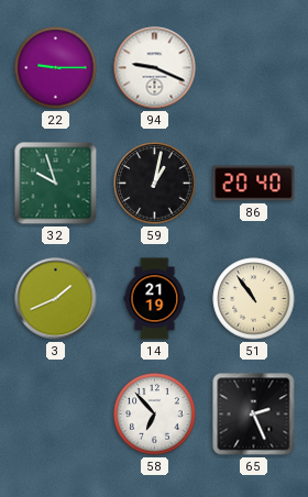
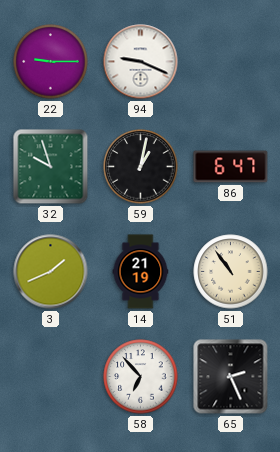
86: 20:40 -> 6:47
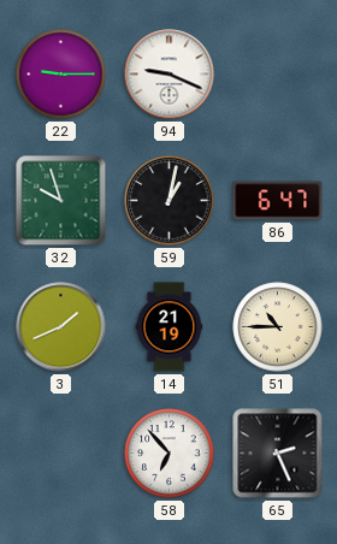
51: 10:54 -> 10:45
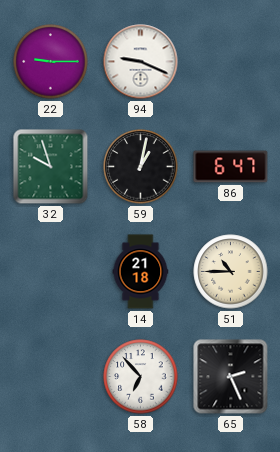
3: 1:41 -> none
14: 21:19 -> 21:18
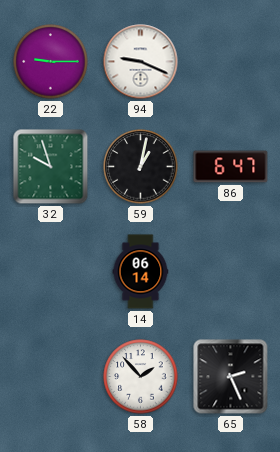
14: 21:18 -> 06:14
51: 10:45 -> none
58: 6:53 -> 1:53
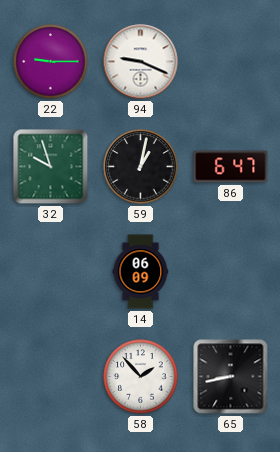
14: 06:14 -> 06:09
65: 2:26 -> 8:43
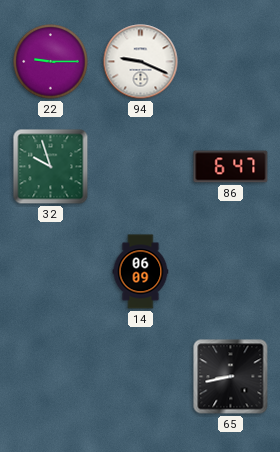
59: 1:02 -> none
58: 1:53 -> none
